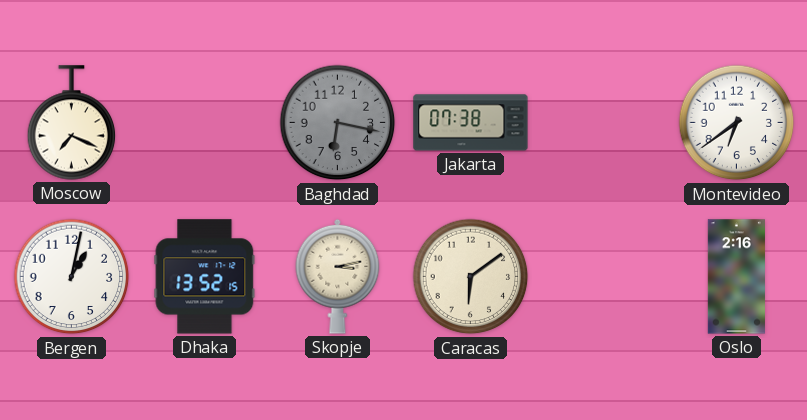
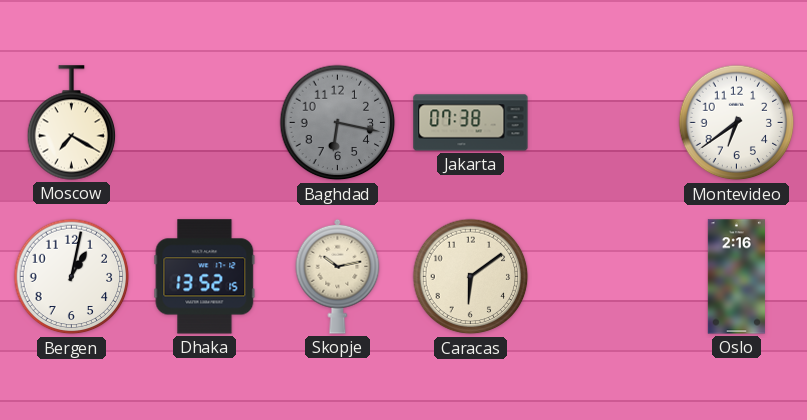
Moscow: 7:19 -> 7:20
Skopje: 3:13 -> 10:13
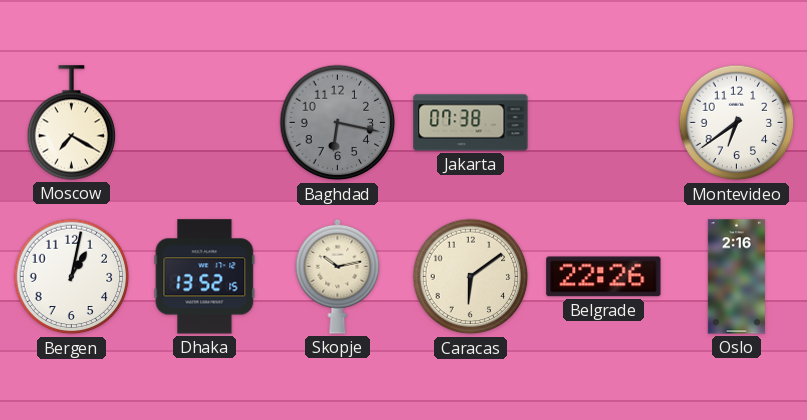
Belgrade: none -> 22:26
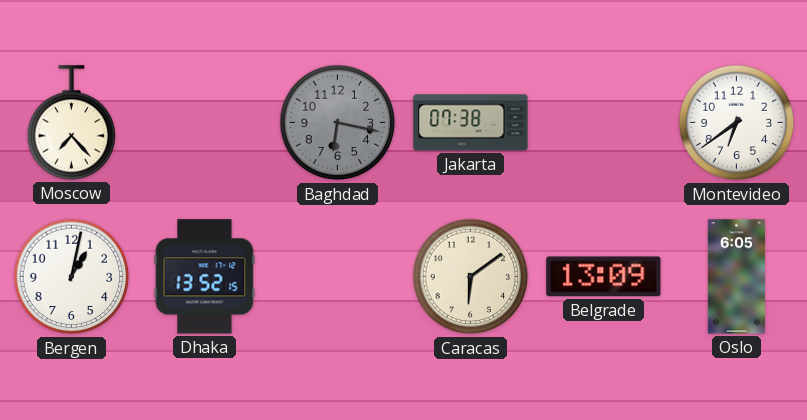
Moscow: 7:20 -> 7:23
Skopje: 10:13 -> none
Belgrade: 22:26 -> 13:09
Oslo: 2:16 -> 6:05
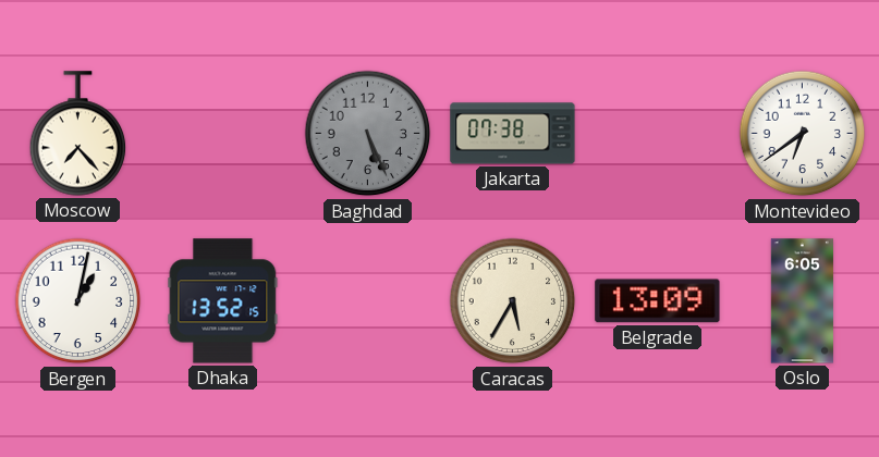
Baghdad: 6:17 -> 5:26
Caracas: 6:09 -> 5:35
